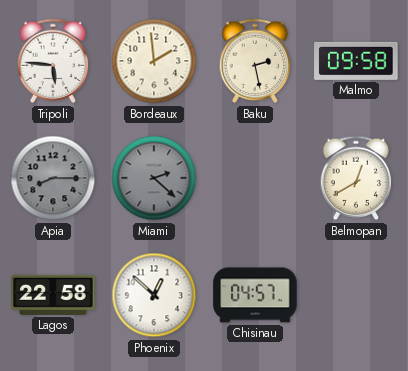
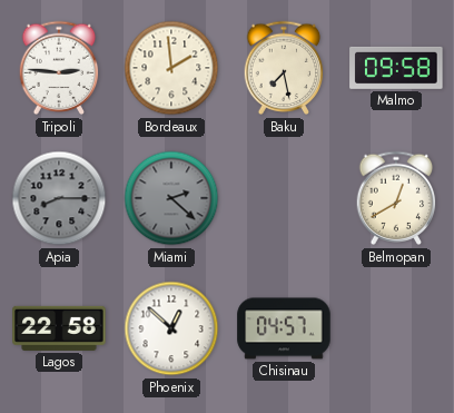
Tripoli: 5:46 -> 2:46
Baku: 2:28 -> 7:28
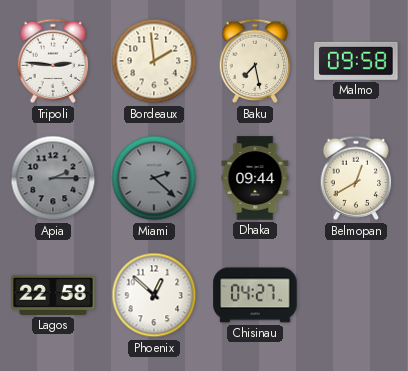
Apia: 8:15 -> 2:15
Dhaka: none -> 09:44
Chisinau: 04:57 -> 04:27
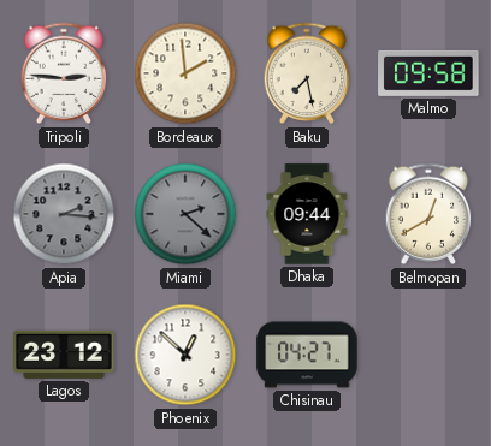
Apia: 2:15 -> 2:16
Lagos: 22:58 -> 23:12
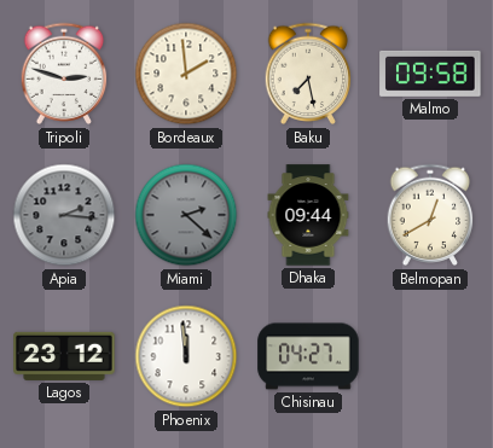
Tripoli: 2:46 -> 2:48
Phoenix: 12:52 -> 11:59
